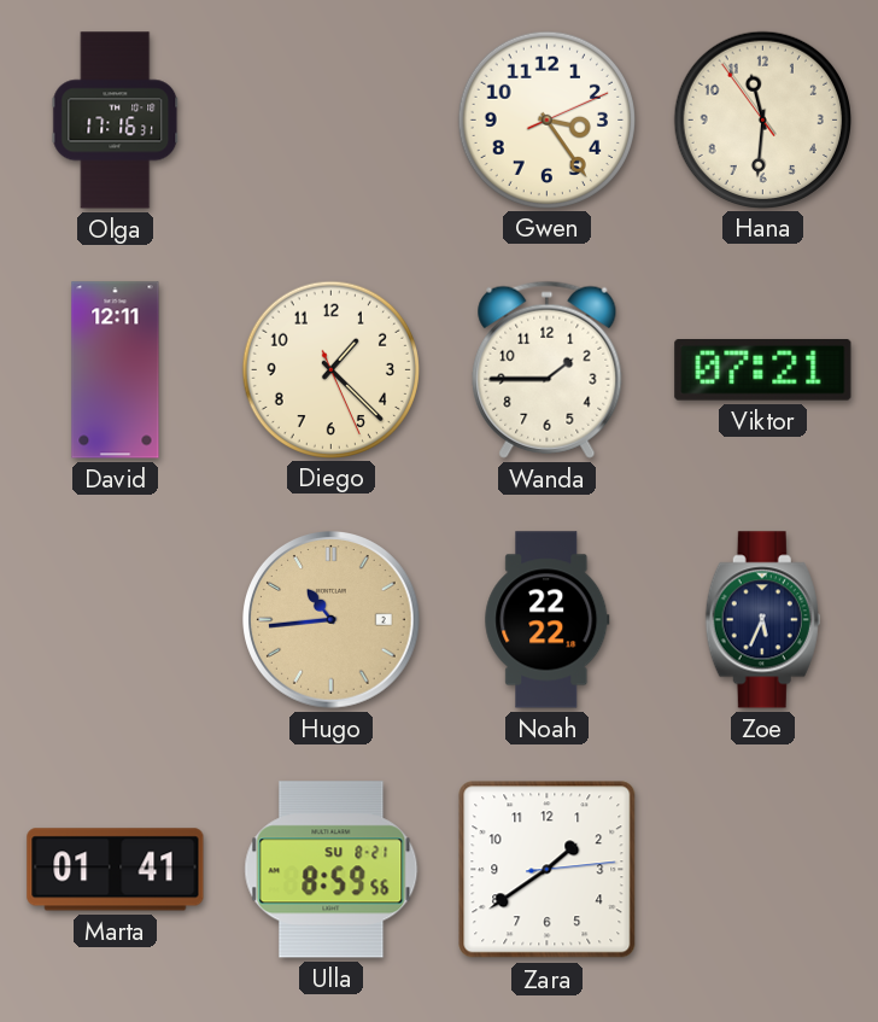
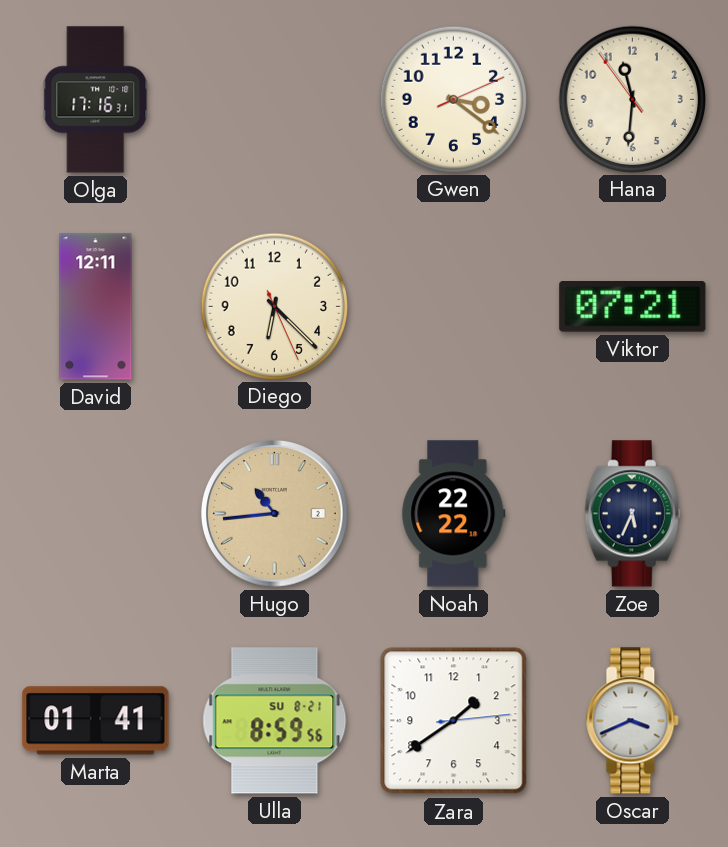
Gwen: 3:24 -> 3:21
Diego: 1:22 -> 6:22
Wanda: 1:45 -> none
Oscar: none -> 3:41
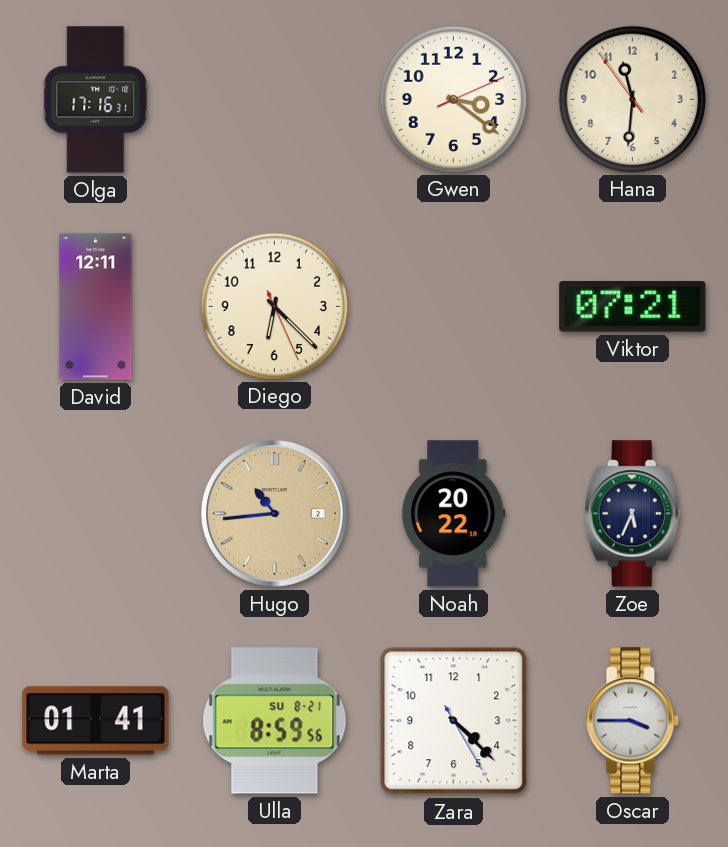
Noah: 22:22 -> 20:22
Zara: 1:39 -> 4:22
Oscar: 3:41 -> 3:45
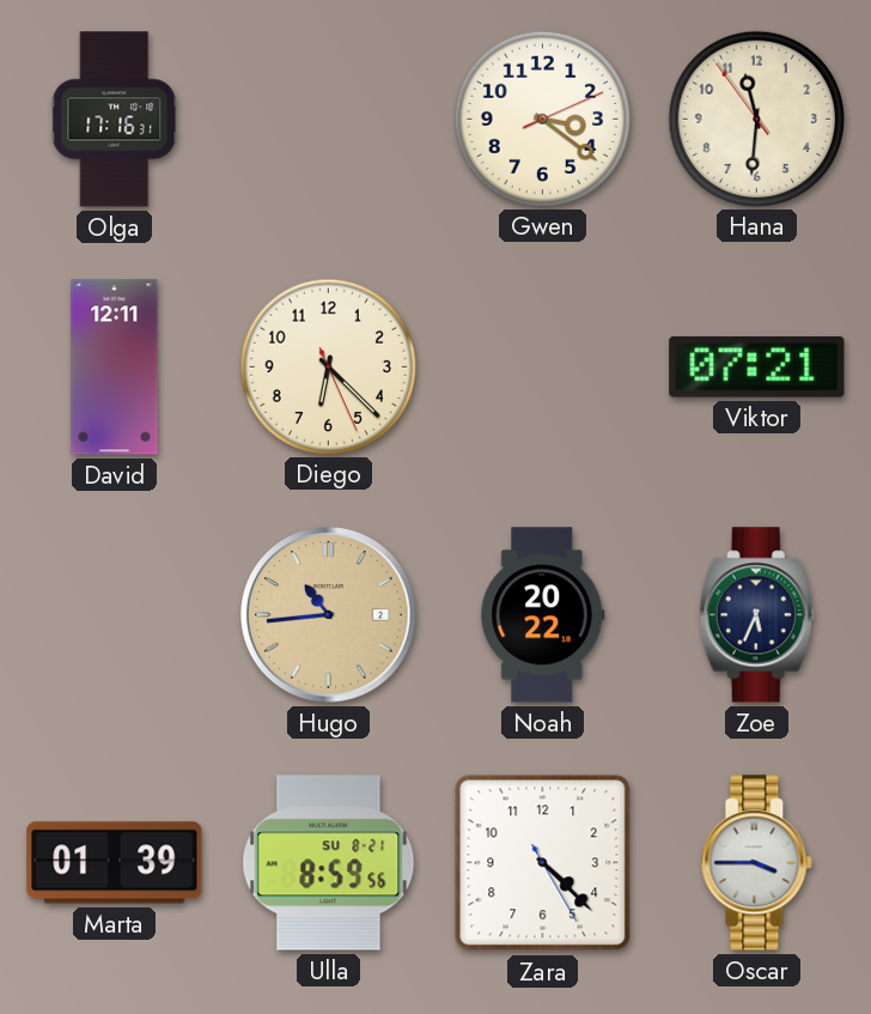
Marta: 01:41 -> 01:39
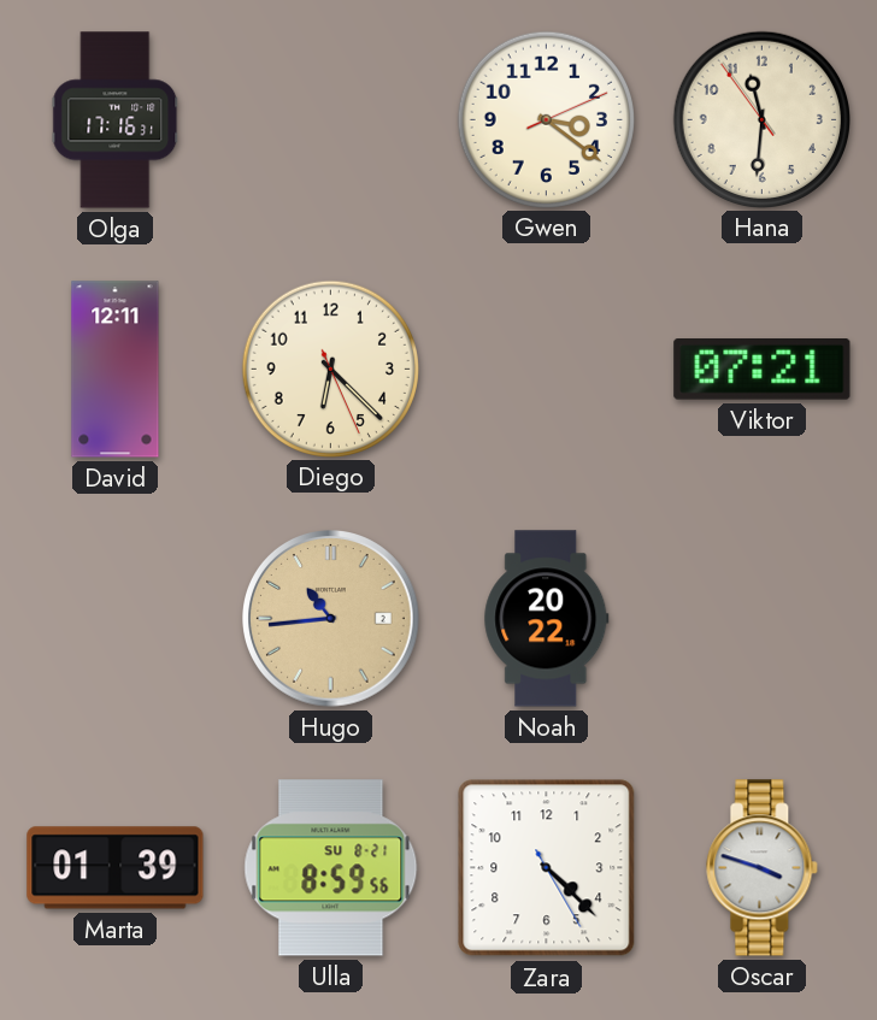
Zoe: 5:34 -> none
Oscar: 3:45 -> 3:48
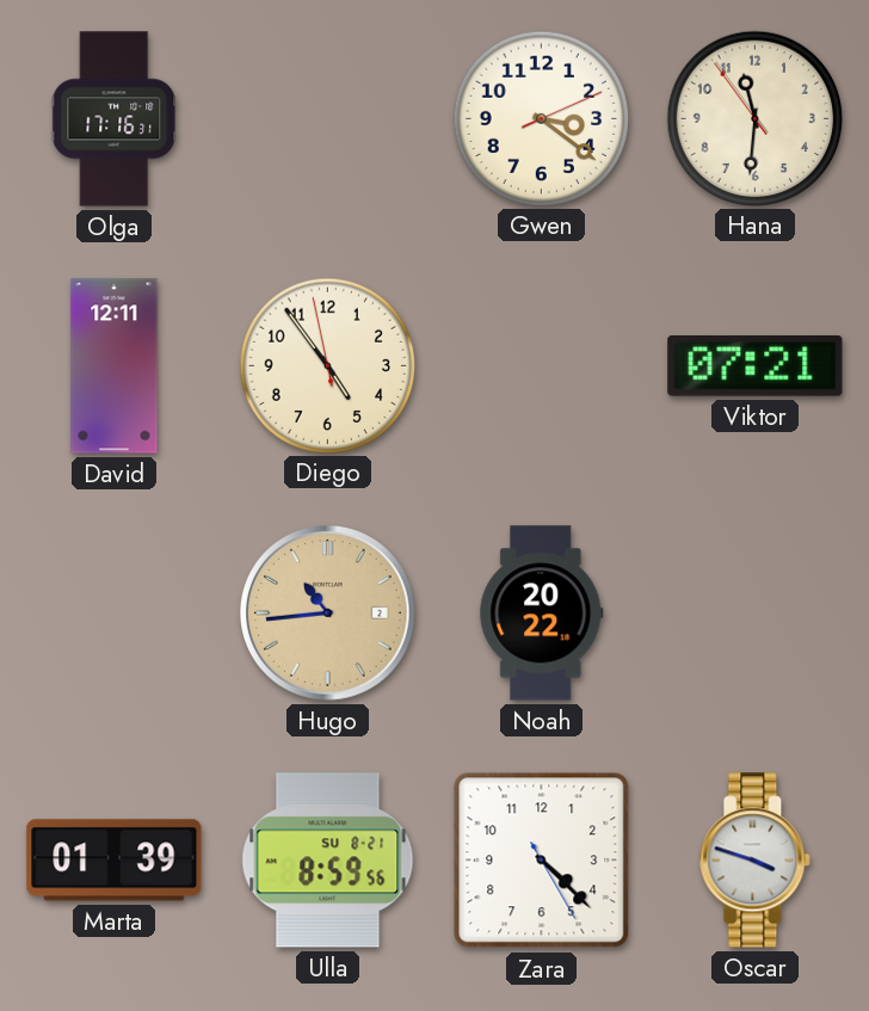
Diego: 6:22 -> 4:53
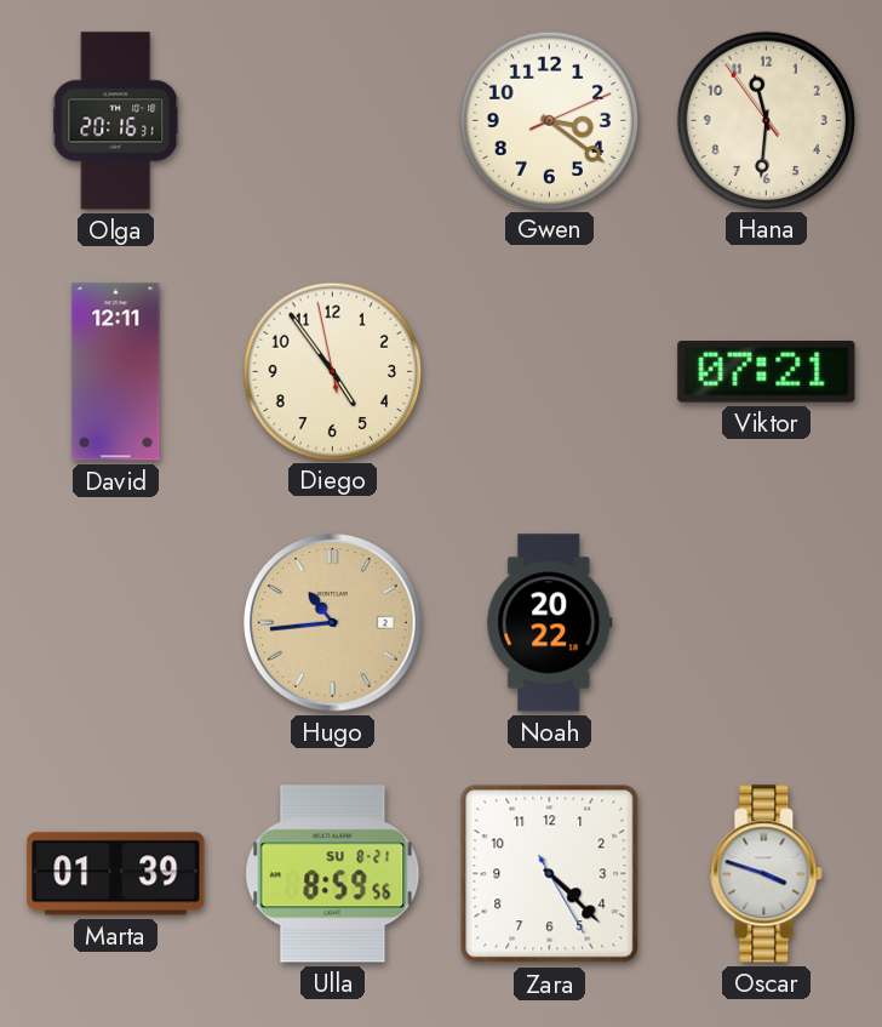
Olga: 17:16 -> 20:16
